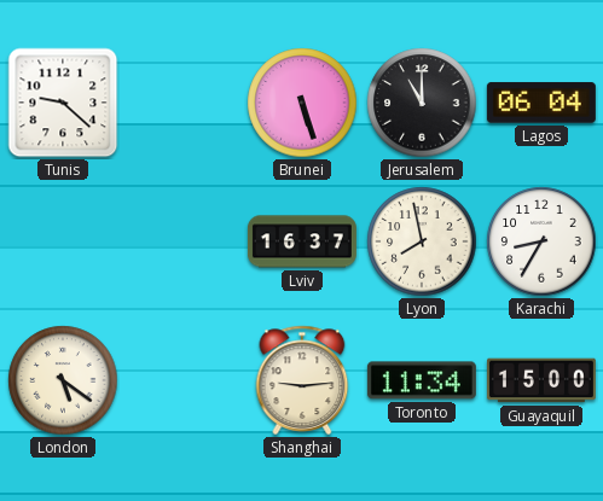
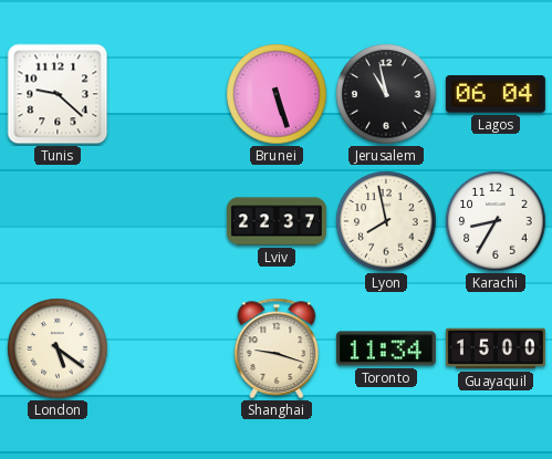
Jerusalem: 11:00 -> 10:58
Lviv: 16:37 -> 22:37
Shanghai: 9:14 -> 9:18
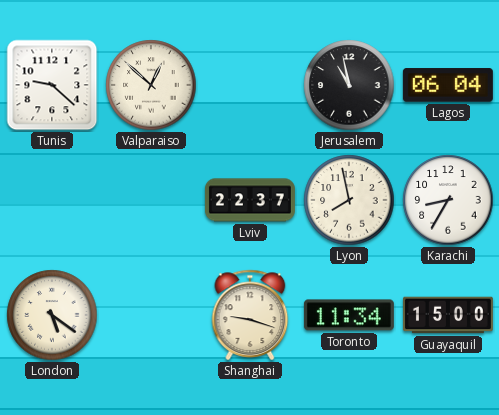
Valparaiso: none -> 12:52
Brunei: 5:27 -> none
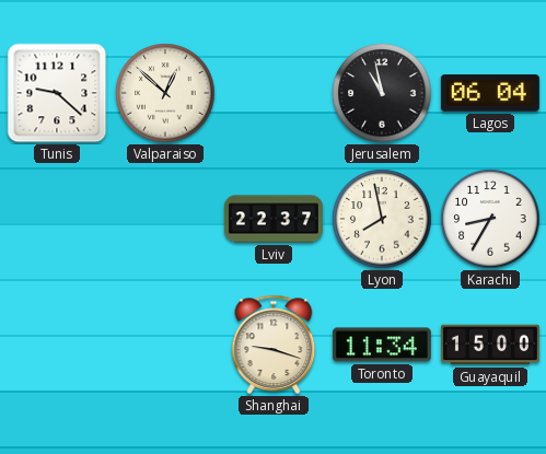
London: 5:21 -> none
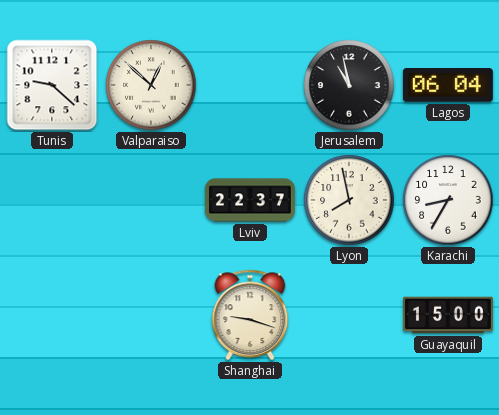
Toronto: 11:34 -> none
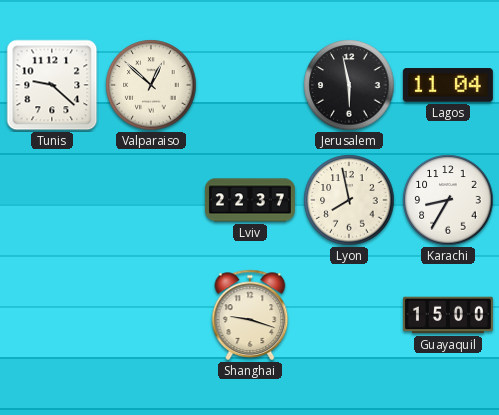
Jerusalem: 10:58 -> 5:58
Lagos: 06:04 -> 11:04
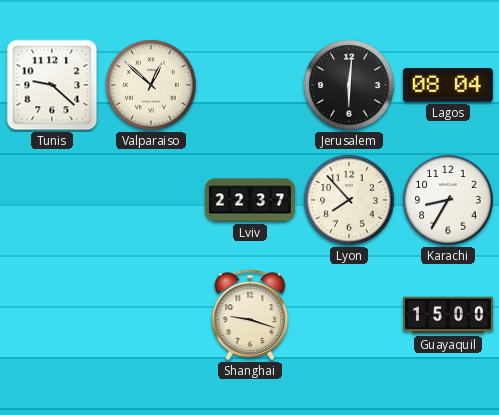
Jerusalem: 5:58 -> 6:01
Lagos: 11:04 -> 08:04
Lyon: 7:58 -> 7:53
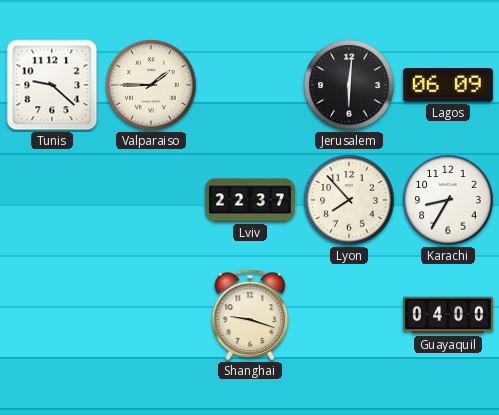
Valparaiso: 12:52 -> 1:45
Lagos: 08:04 -> 06:09
Guayaquil: 15:00 -> 04:00
